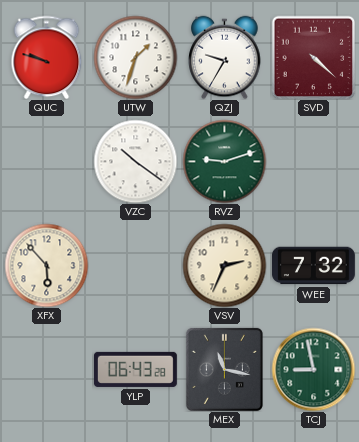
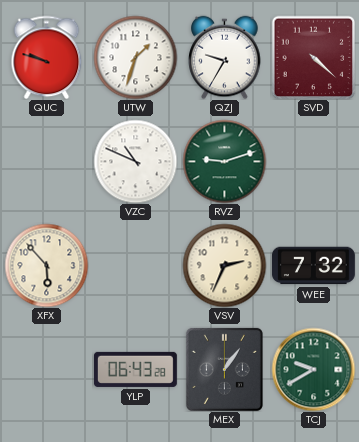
VZC: 10:21 -> 10:49
MEX: 11:17 -> 1:06
TCJ: 8:58 -> 9:40
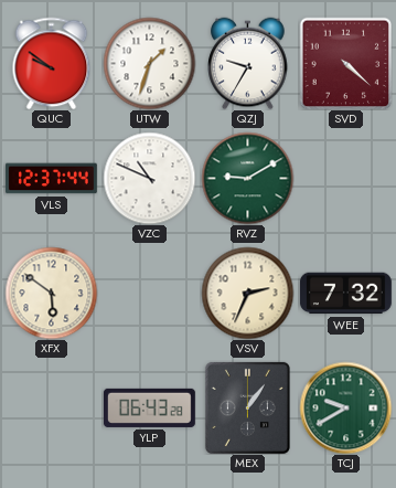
QUC: 9:48 -> 9:51
VLS: none -> 12:37
RVZ: 9:12 -> 9:10
XFX: 5:53 -> 5:51
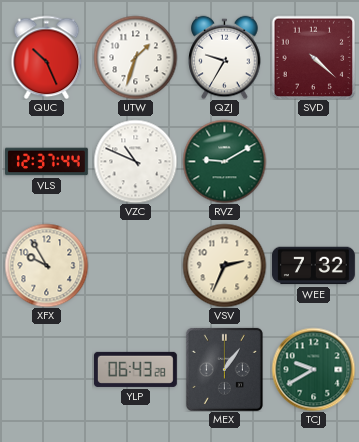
QUC: 9:51 -> 10:26
XFX: 5:51 -> 9:55
